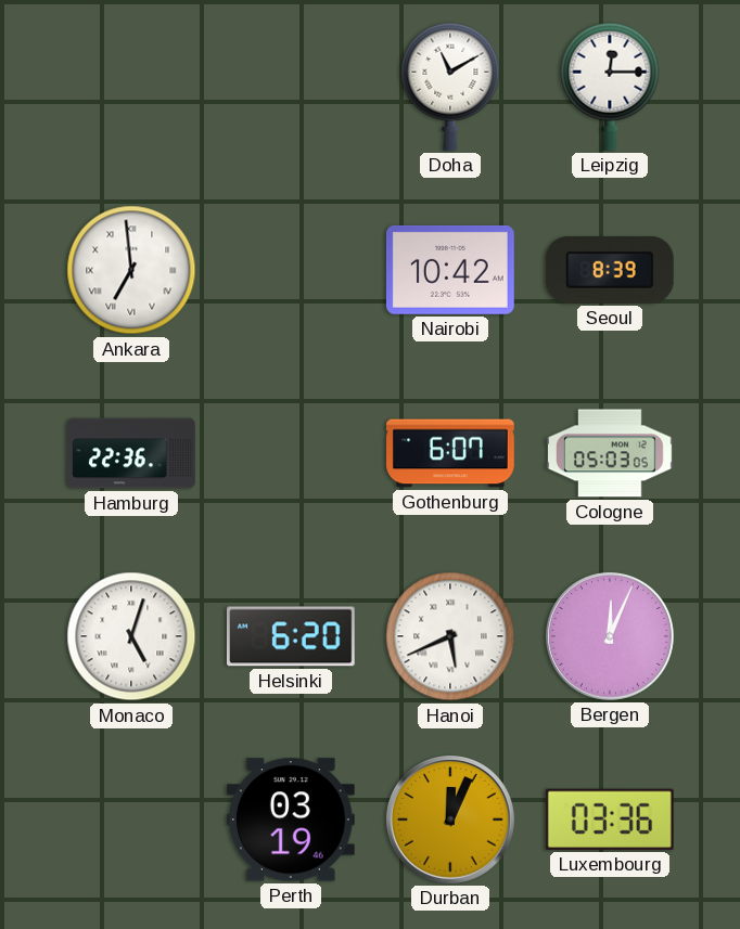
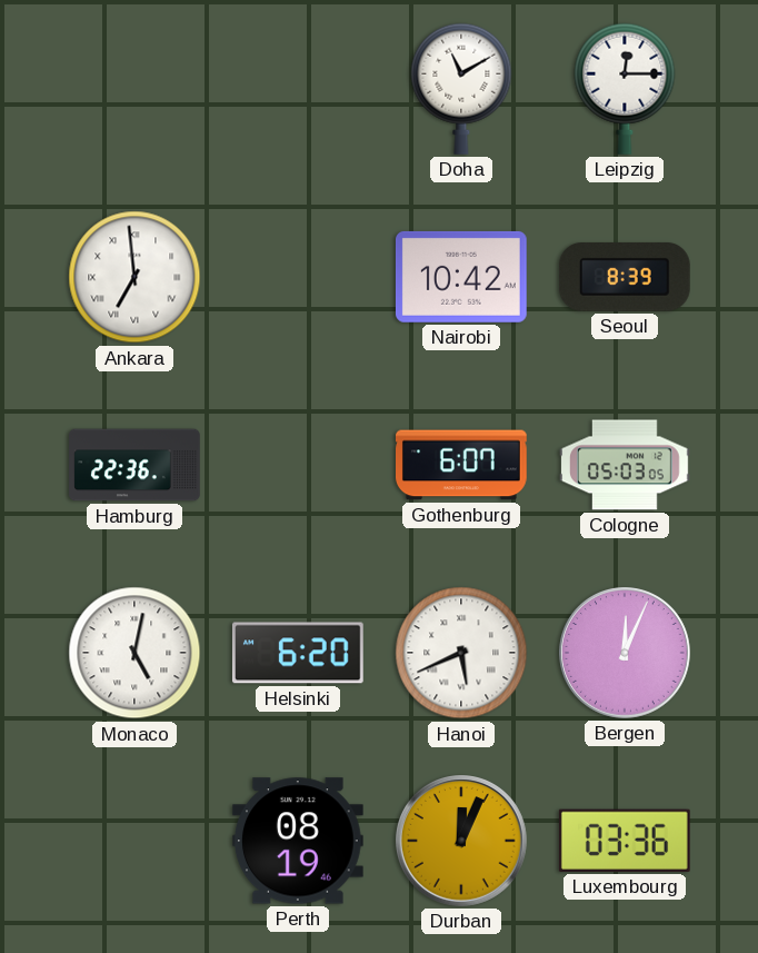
Monaco: 5:03 -> 5:02
Perth: 03:19 -> 08:19
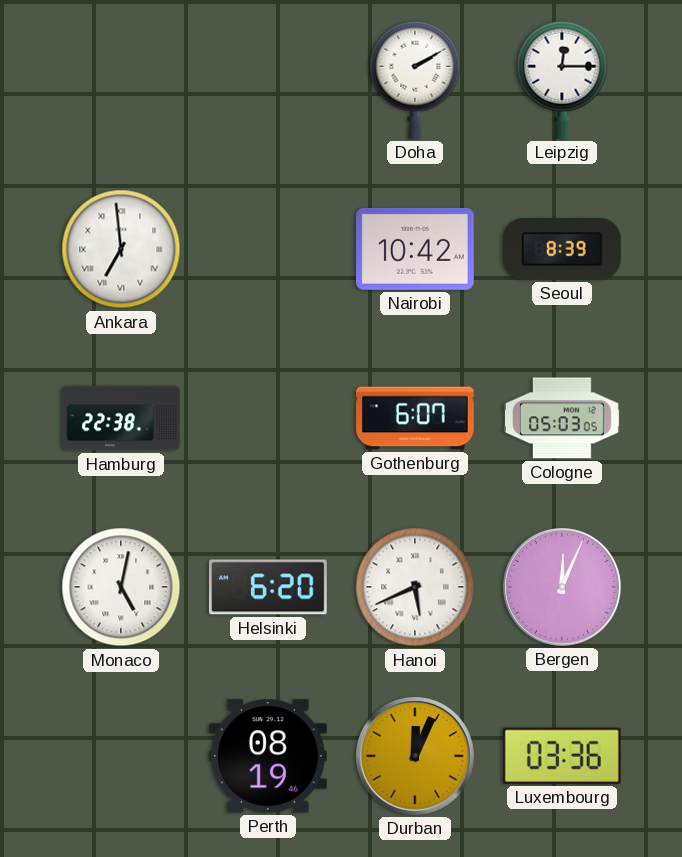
Doha: 11:10 -> 2:10
Hamburg: 22:36 -> 22:38
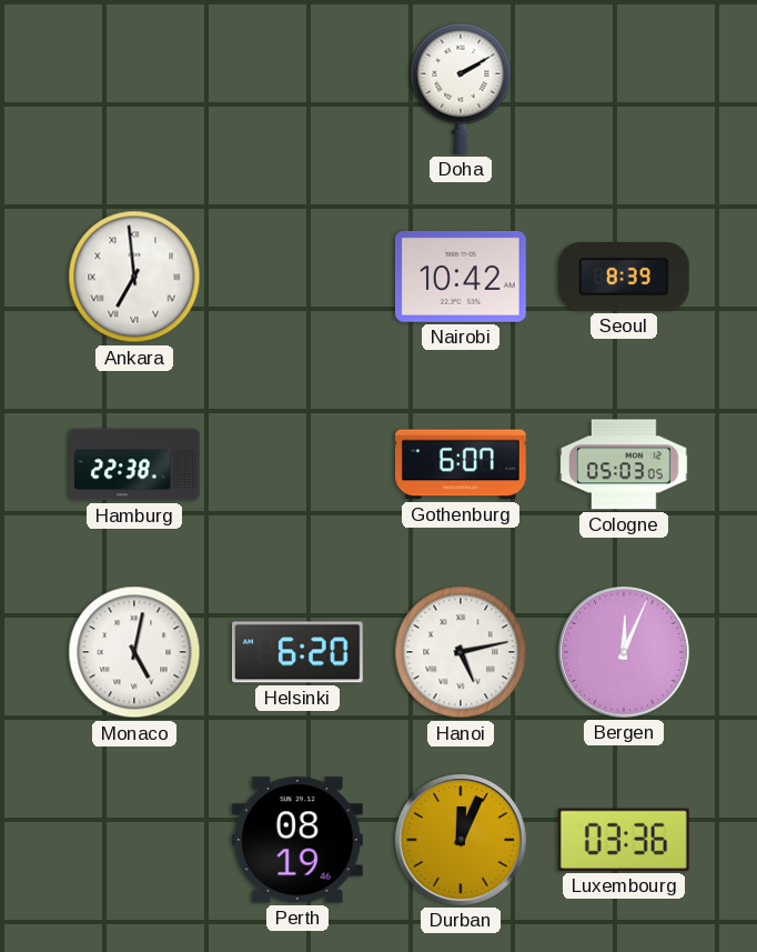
Leipzig: 12:15 -> none
Hanoi: 5:41 -> 5:13
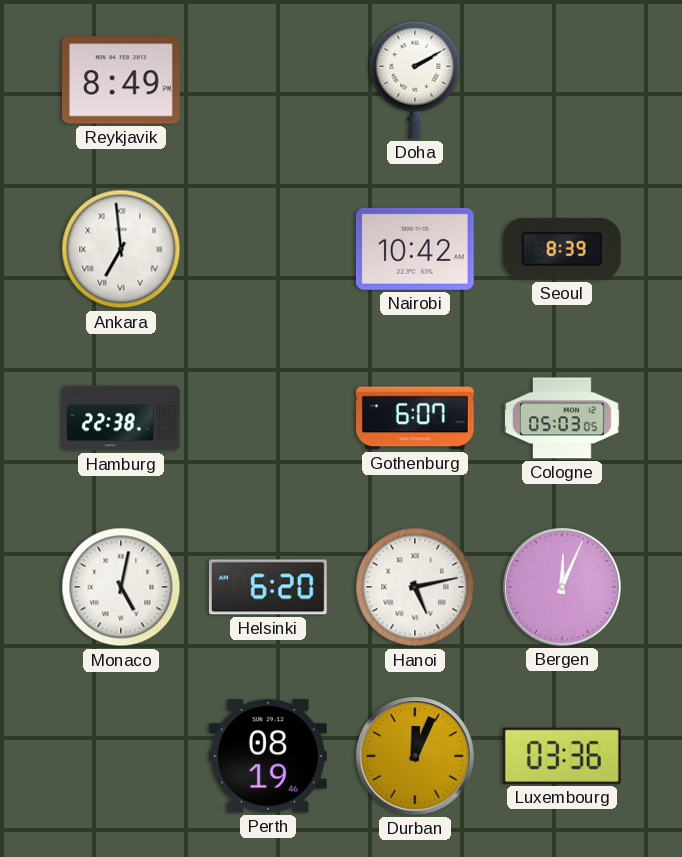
Reykjavik: none -> 8:49
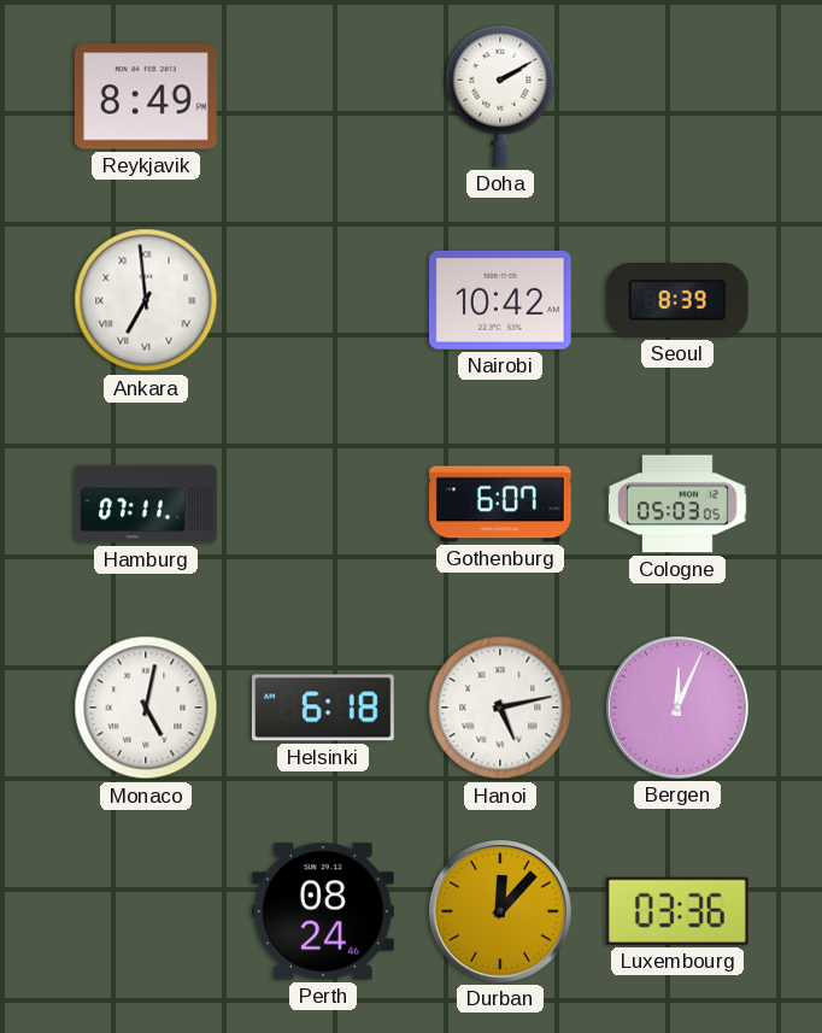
Hamburg: 22:38 -> 07:11
Helsinki: 6:20 -> 6:18
Perth: 08:19 -> 08:24
Durban: 12:04 -> 12:07
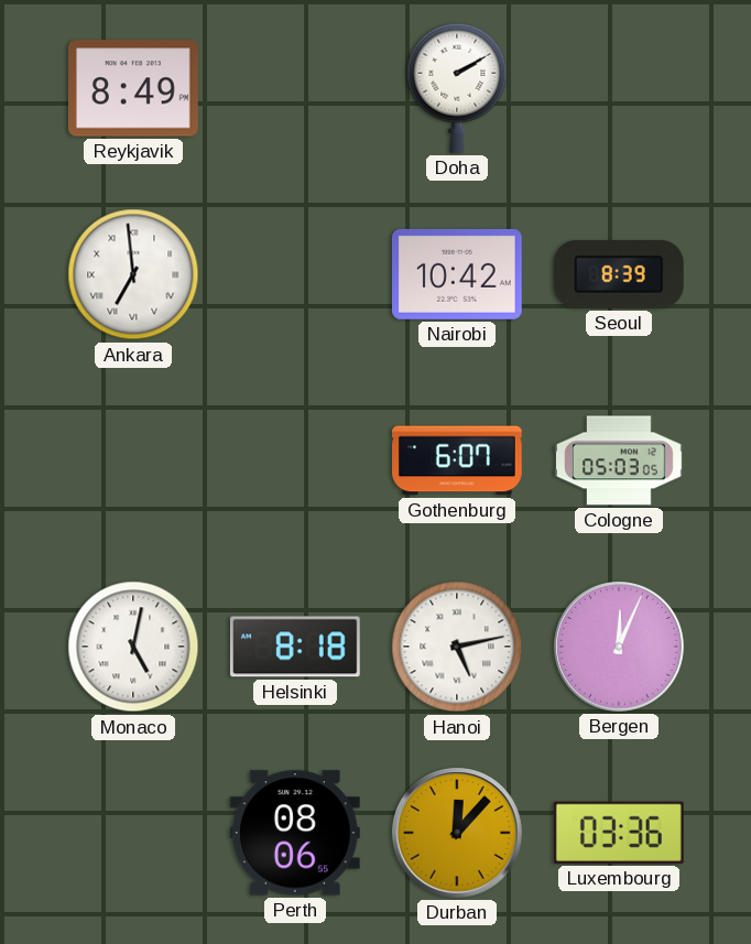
Hamburg: 07:11 -> none
Helsinki: 6:18 -> 8:18
Perth: 08:24 -> 08:06
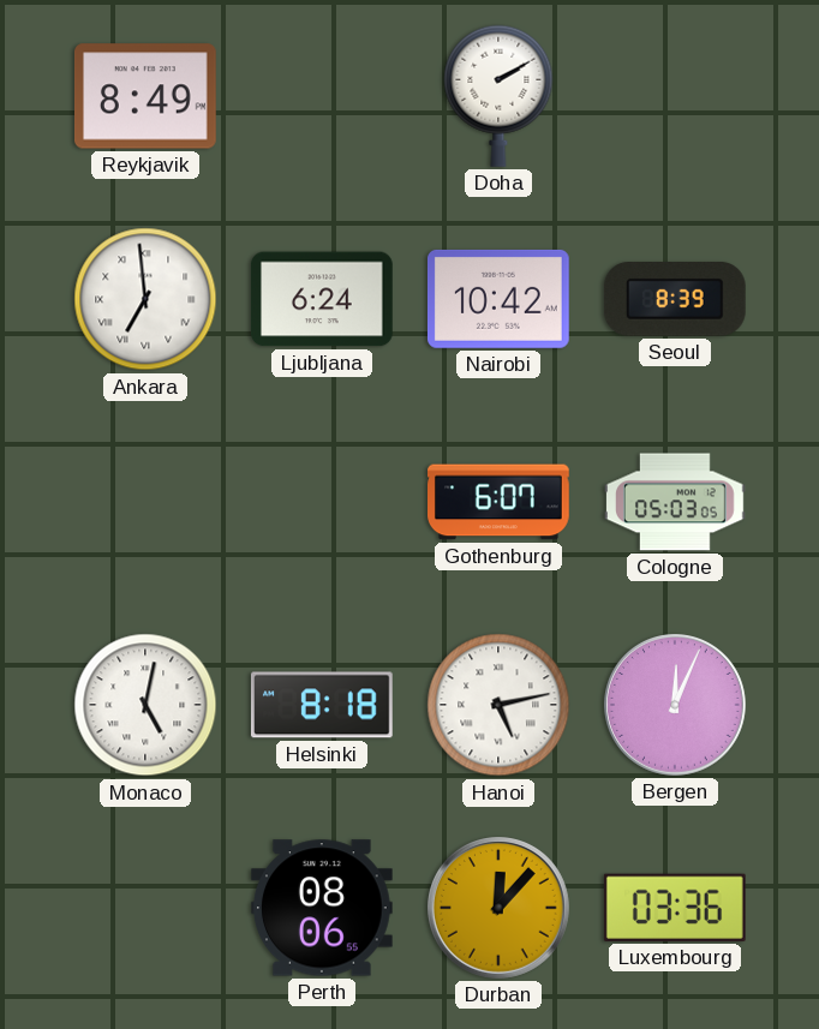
Ljubljana: none -> 6:24
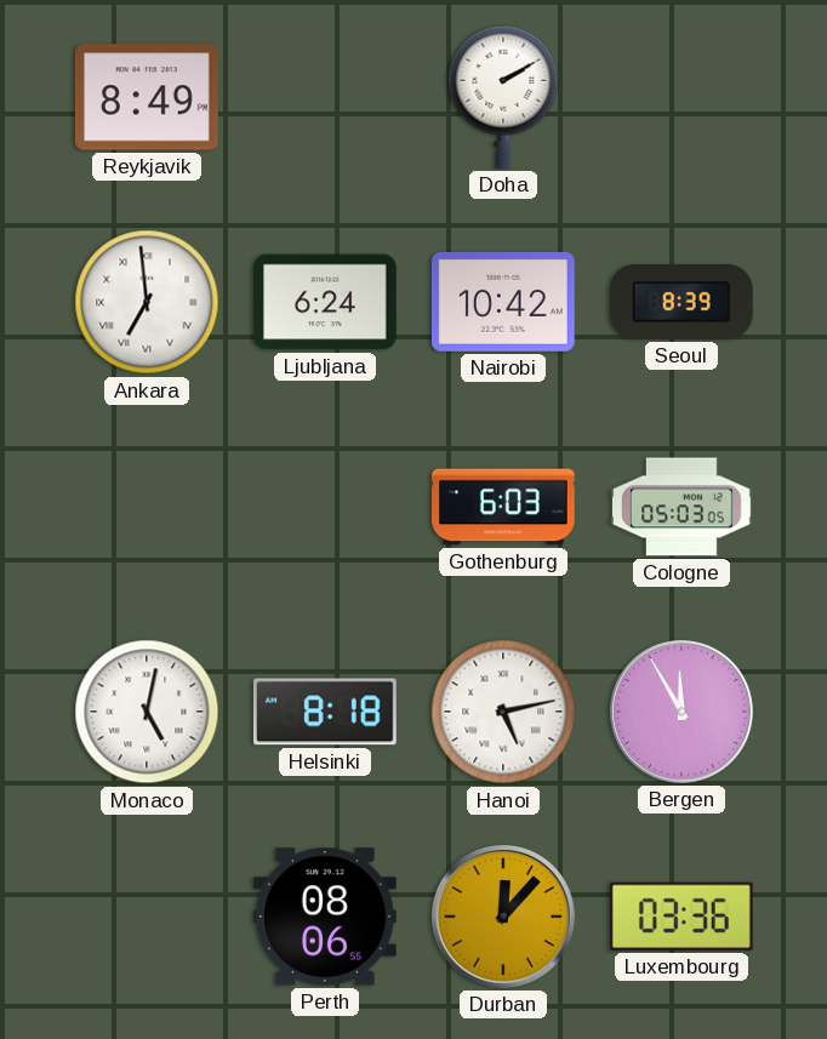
Gothenburg: 6:07 -> 6:03
Bergen: 12:04 -> 11:55
